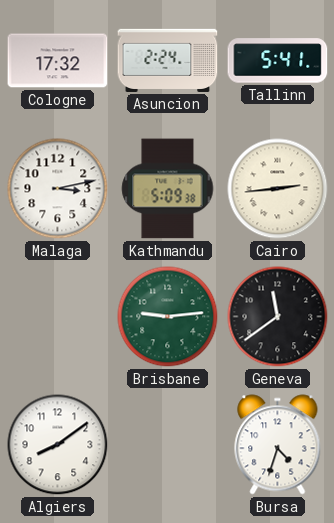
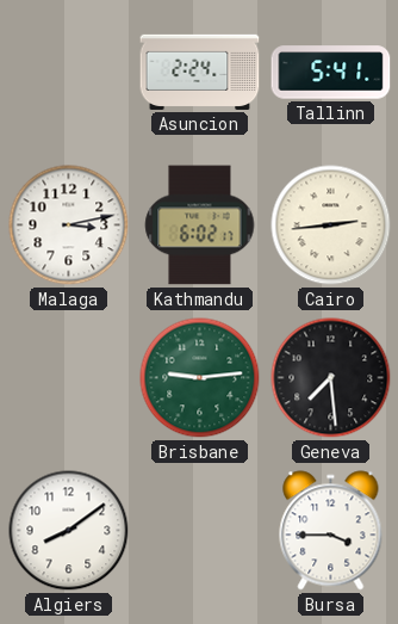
Cologne: 17:32 -> none
Kathmandu: 5:09 -> 6:02
Geneva: 11:39 -> 7:29
Bursa: 4:33 -> 3:45
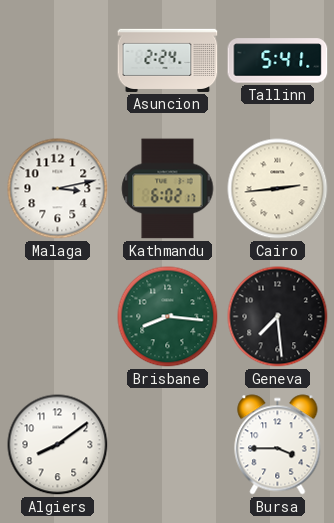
Brisbane: 9:14 -> 8:16
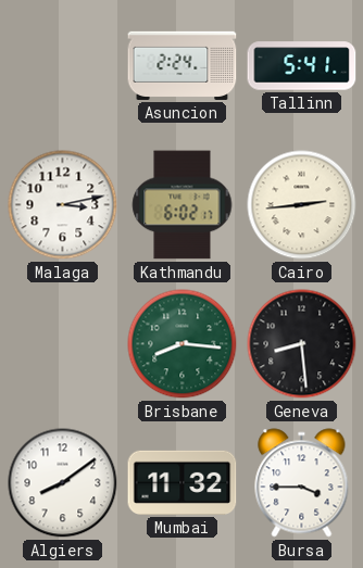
Geneva: 7:29 -> 8:29
Mumbai: none -> 11:32
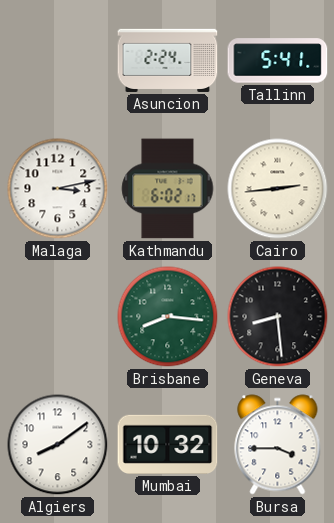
Mumbai: 11:32 -> 10:32
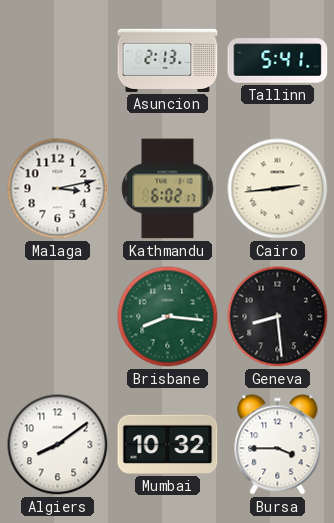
Asuncion: 2:24 -> 2:13
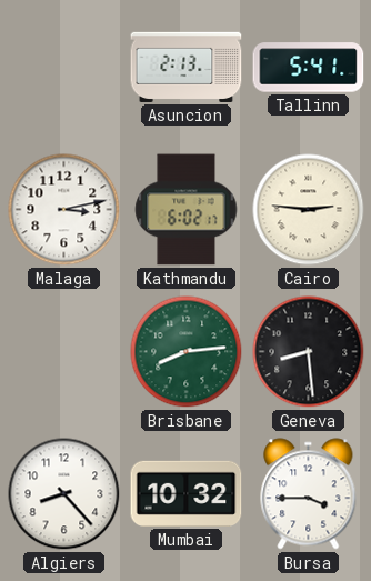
Cairo: 2:44 -> 2:46
Brisbane: 8:16 -> 8:14
Algiers: 8:09 -> 8:23
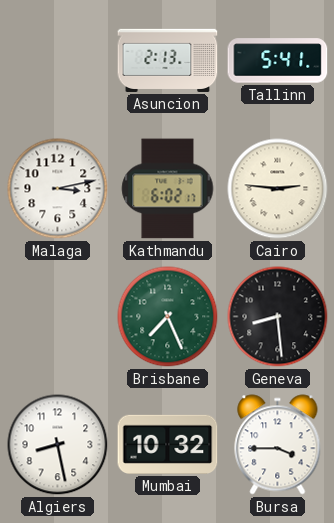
Brisbane: 8:14 -> 7:26
Algiers: 8:23 -> 8:28
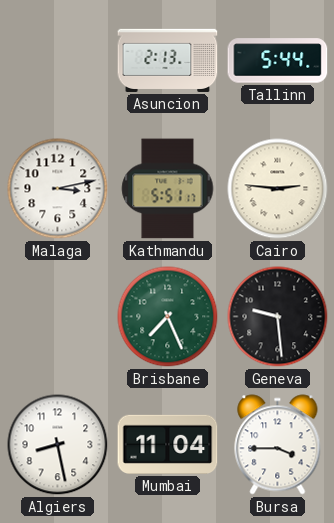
Tallinn: 5:41 -> 5:44
Kathmandu: 6:02 -> 5:51
Geneva: 8:29 -> 9:29
Mumbai: 10:32 -> 11:04
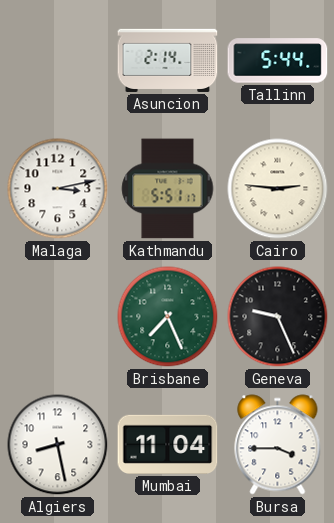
Asuncion: 2:13 -> 2:14
Geneva: 9:29 -> 9:26
